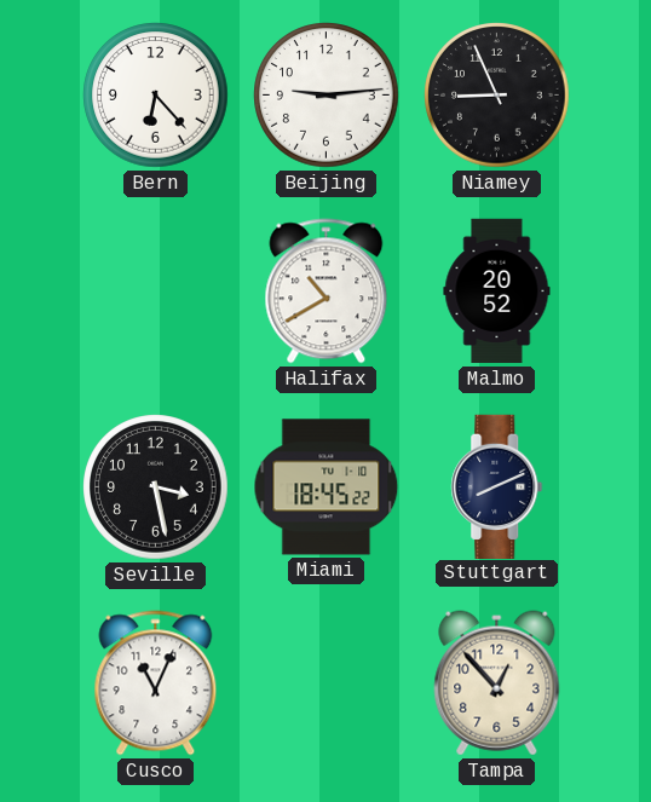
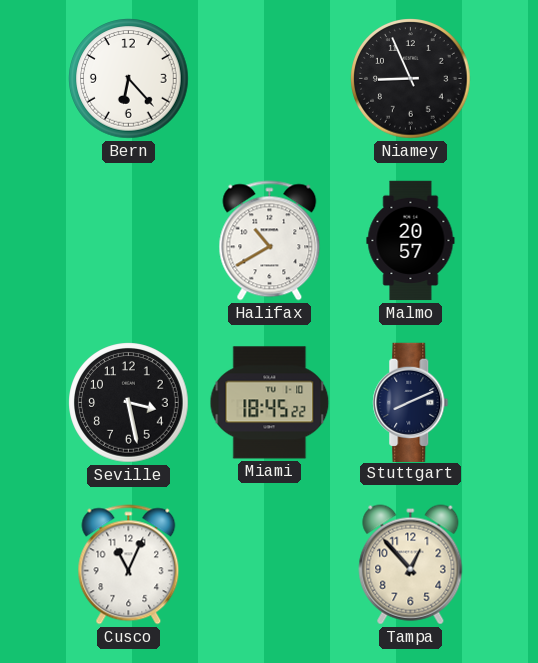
Beijing: 9:14 -> none
Malmo: 20:52 -> 20:57
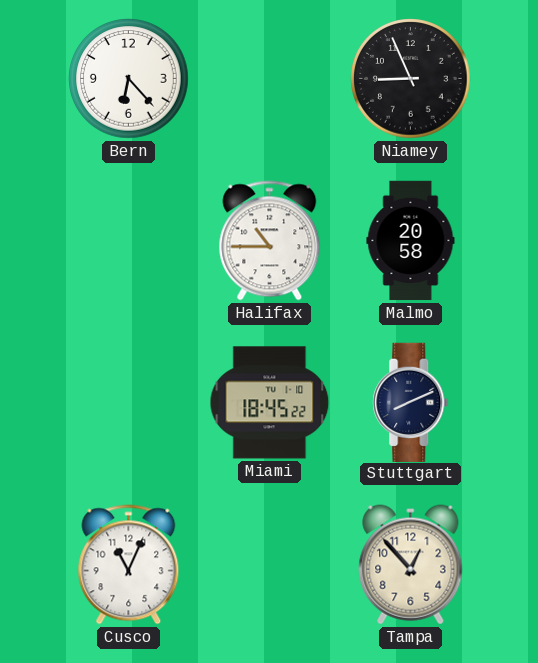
Halifax: 10:40 -> 10:45
Malmo: 20:57 -> 20:58
Seville: 3:28 -> none
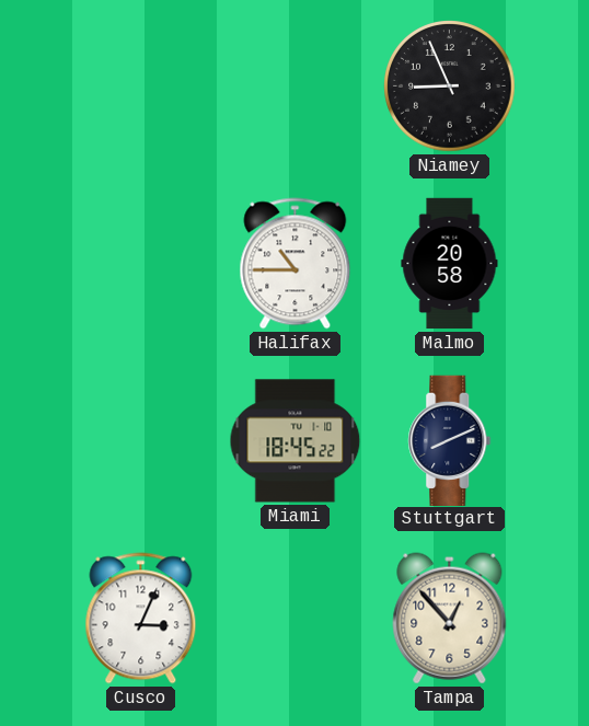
Bern: 6:23 -> none
Cusco: 11:04 -> 3:04
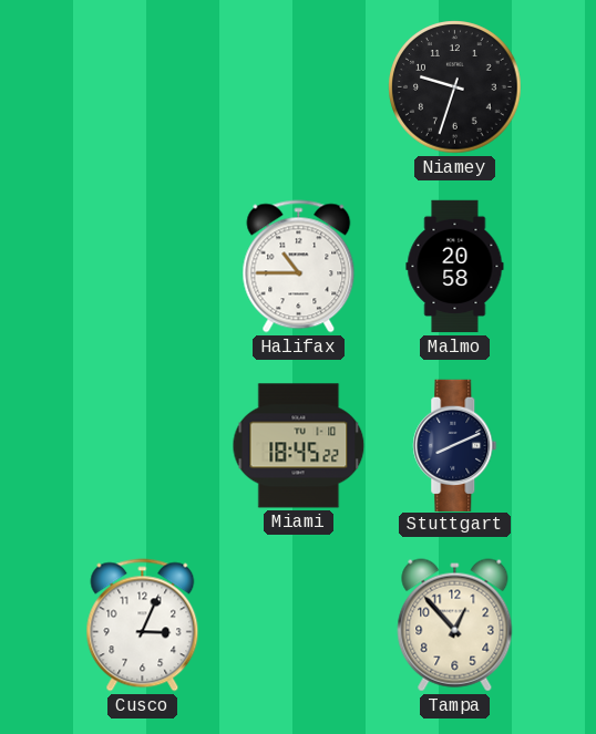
Niamey: 8:56 -> 9:33
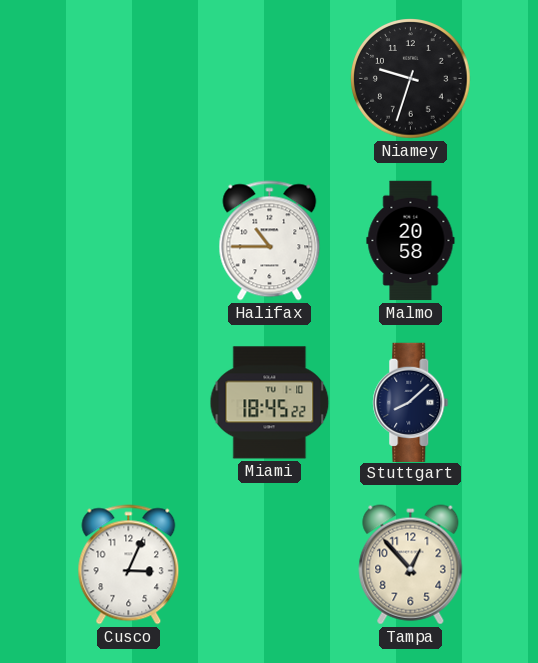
Stuttgart: 8:11 -> 8:08
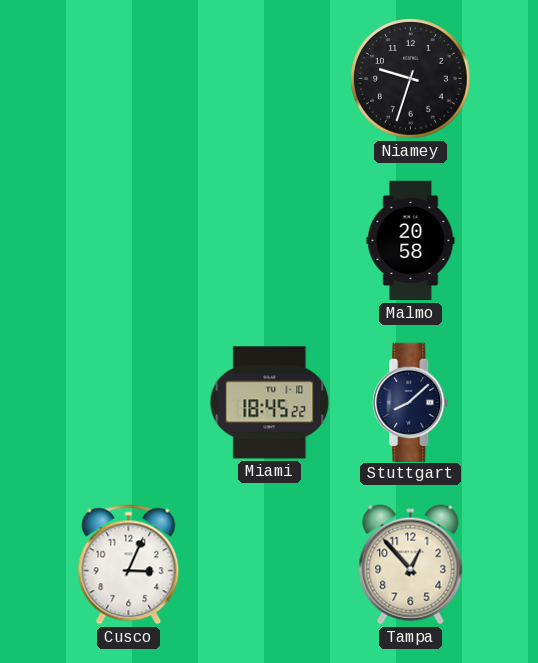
Halifax: 10:45 -> none
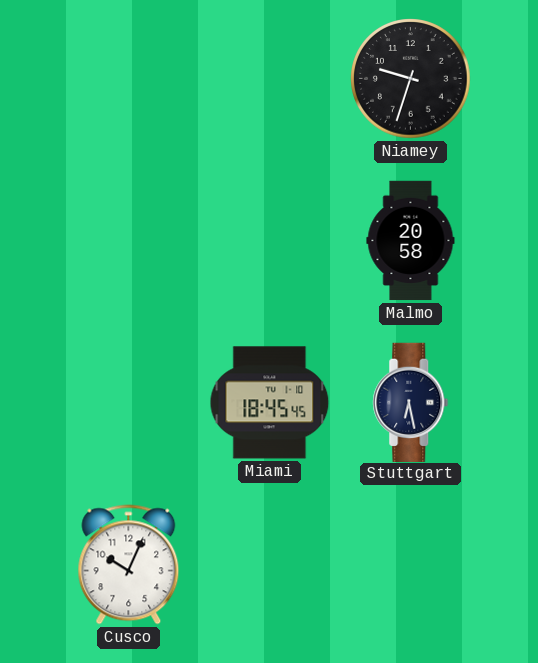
Miami: 18:45:22 -> 18:45:45
Stuttgart: 8:08 -> 6:28
Cusco: 3:04 -> 10:04
Tampa: 12:53 -> none
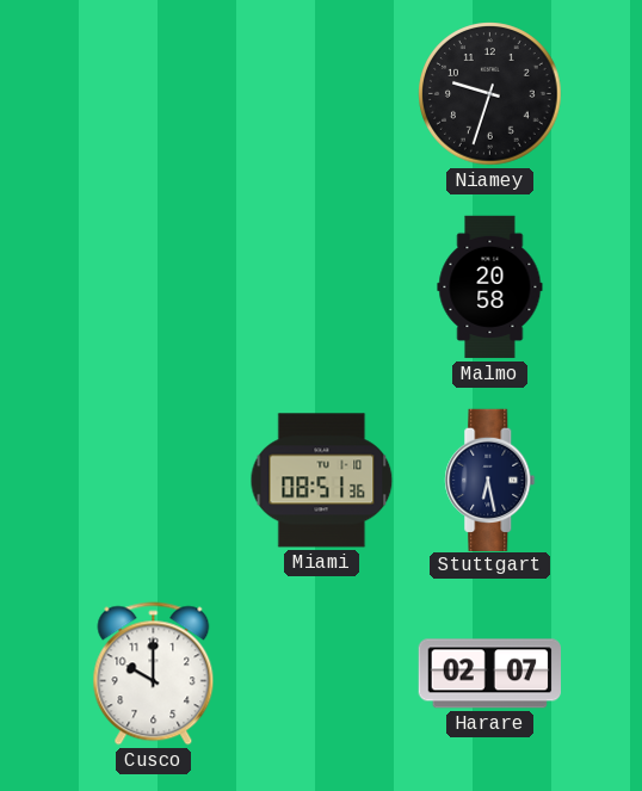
Miami: 18:45 -> 08:51
Cusco: 10:04 -> 10:00
Harare: none -> 02:07
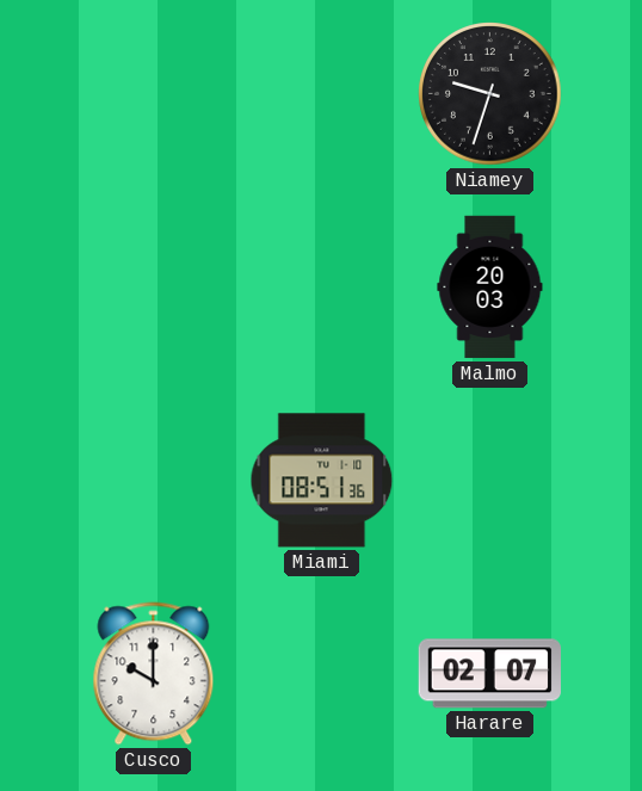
Malmo: 20:58 -> 20:03
Stuttgart: 6:28 -> none
